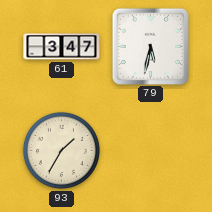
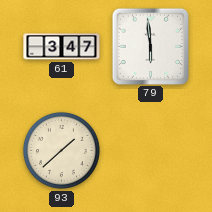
79: 5:32 -> 5:59
93: 1:35 -> 1:38
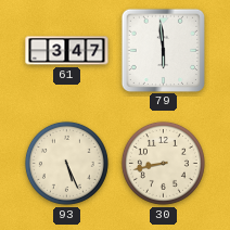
93: 1:38 -> 5:26
30: none -> 8:43
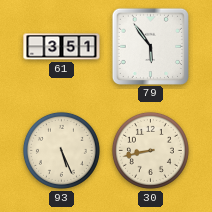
61: 3:47 -> 3:51
79: 5:59 -> 5:54
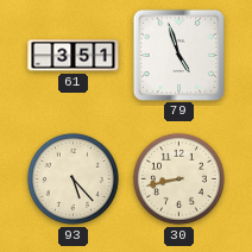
79: 5:54 -> 4:57
93: 5:26 -> 5:23
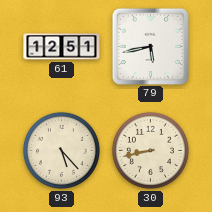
61: 3:51 -> 12:51
79: 4:57 -> 5:43
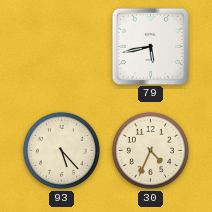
61: 12:51 -> none
30: 8:43 -> 4:34
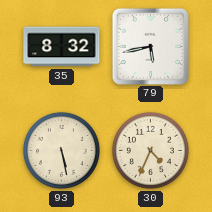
35: none -> 8:32
93: 5:23 -> 5:28
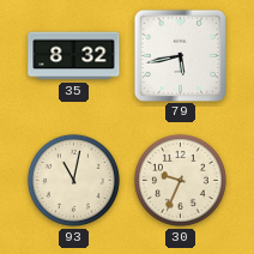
93: 5:28 -> 11:02
30: 4:34 -> 9:34
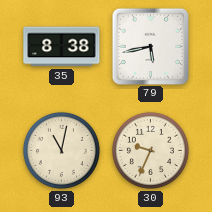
35: 8:32 -> 8:38
